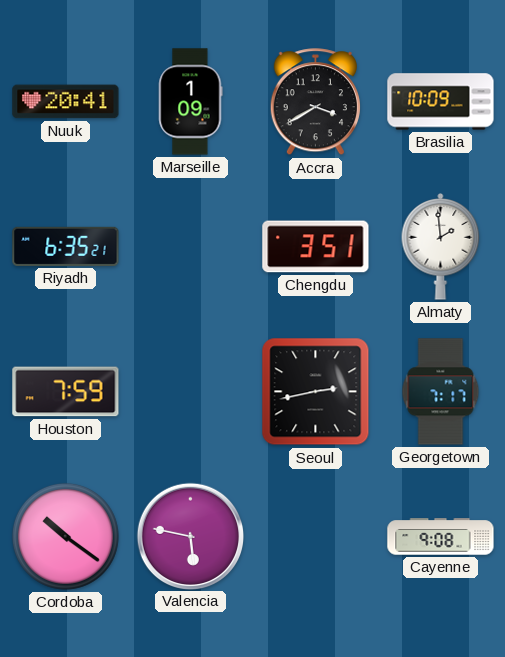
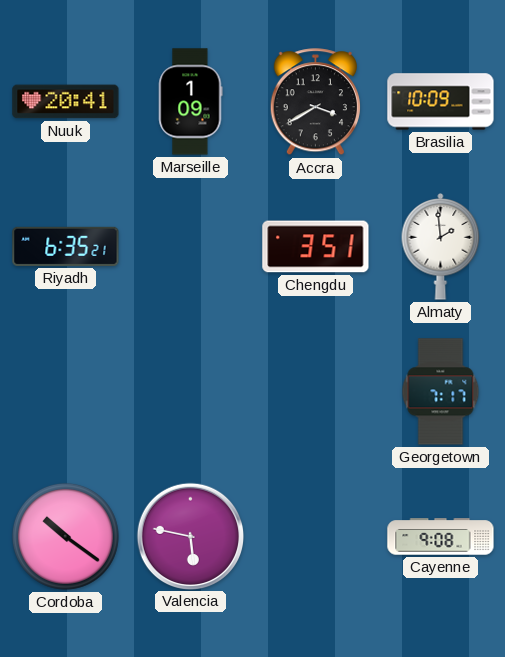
Houston: 7:59 -> none
Seoul: 2:43 -> none
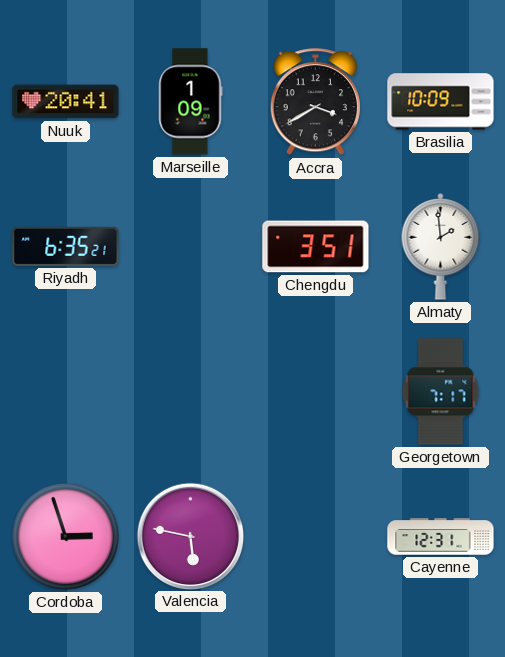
Cordoba: 10:21 -> 2:57
Cayenne: 9:08 -> 12:31
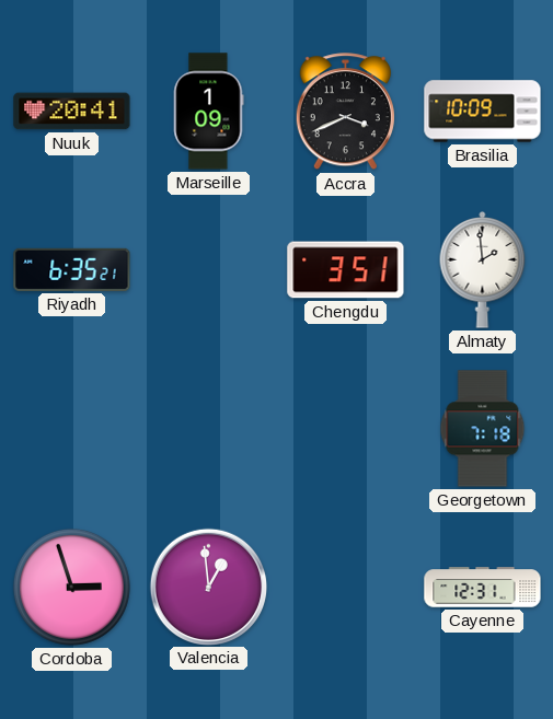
Accra: 3:40 -> 3:41
Georgetown: 7:17 -> 7:18
Valencia: 5:47 -> 12:59
